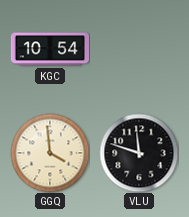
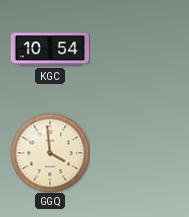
VLU: 11:48 -> none
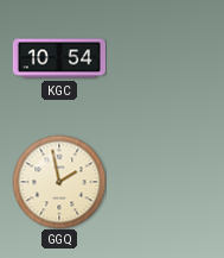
GGQ: 3:59 -> 1:58
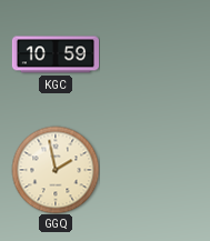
KGC: 10:54 -> 10:59
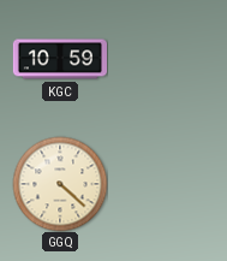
GGQ: 1:58 -> 4:22
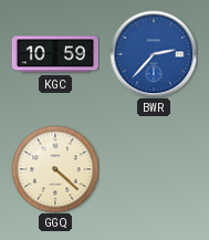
BWR: none -> 2:37
